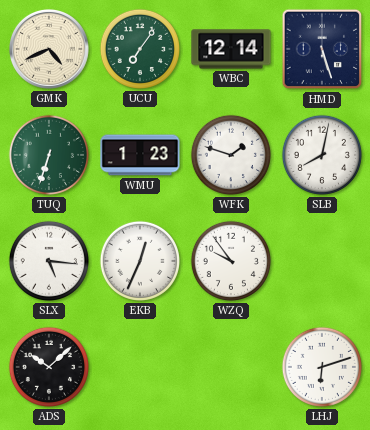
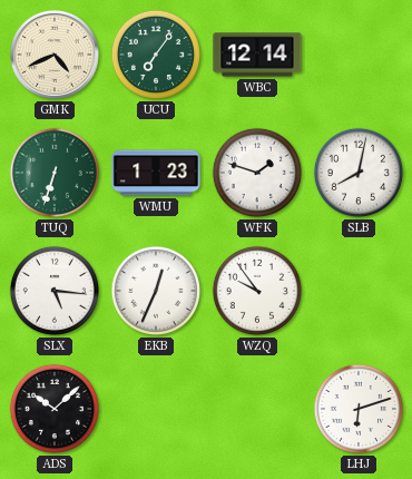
HMD: 5:27 -> none
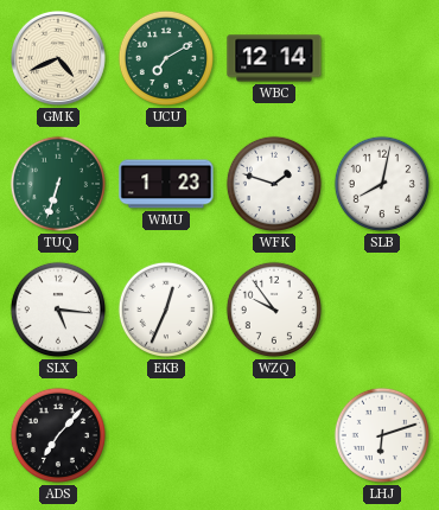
UCU: 7:06 -> 7:10
ADS: 10:08 -> 7:07
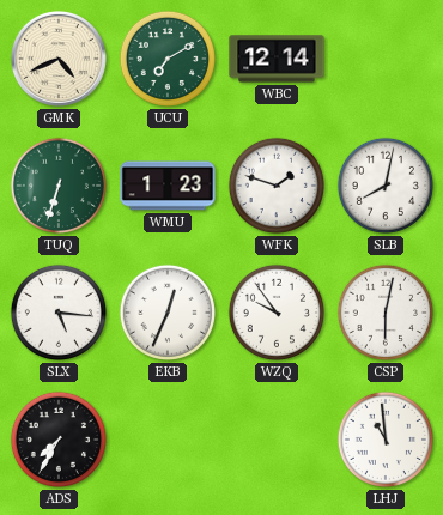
CSP: none -> 6:02
ADS: 7:07 -> 7:35
LHJ: 6:12 -> 10:59
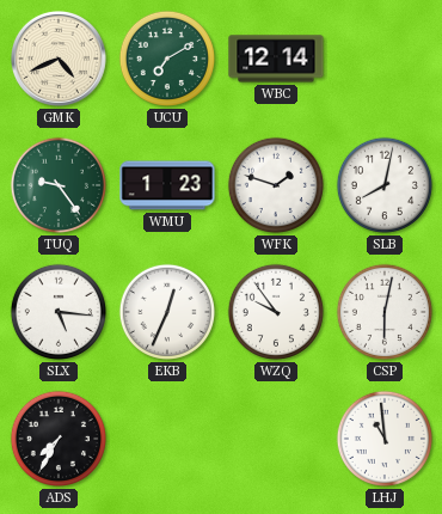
TUQ: 6:33 -> 9:24
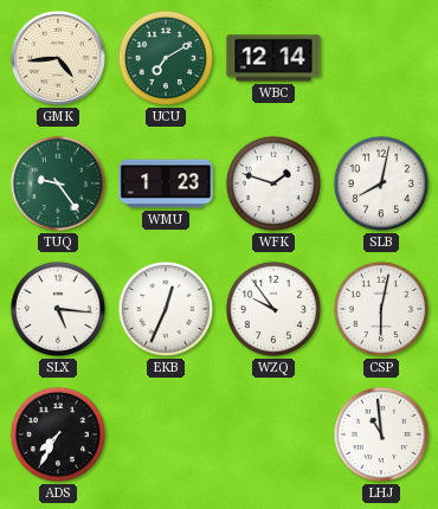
GMK: 4:41 -> 4:44
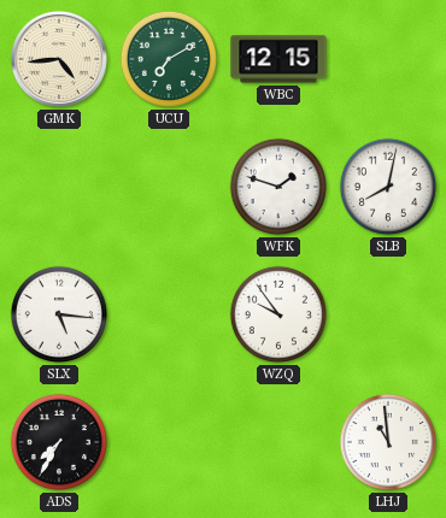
WBC: 12:14 -> 12:15
TUQ: 9:24 -> none
WMU: 1:23 -> none
EKB: 12:34 -> none
CSP: 6:02 -> none
